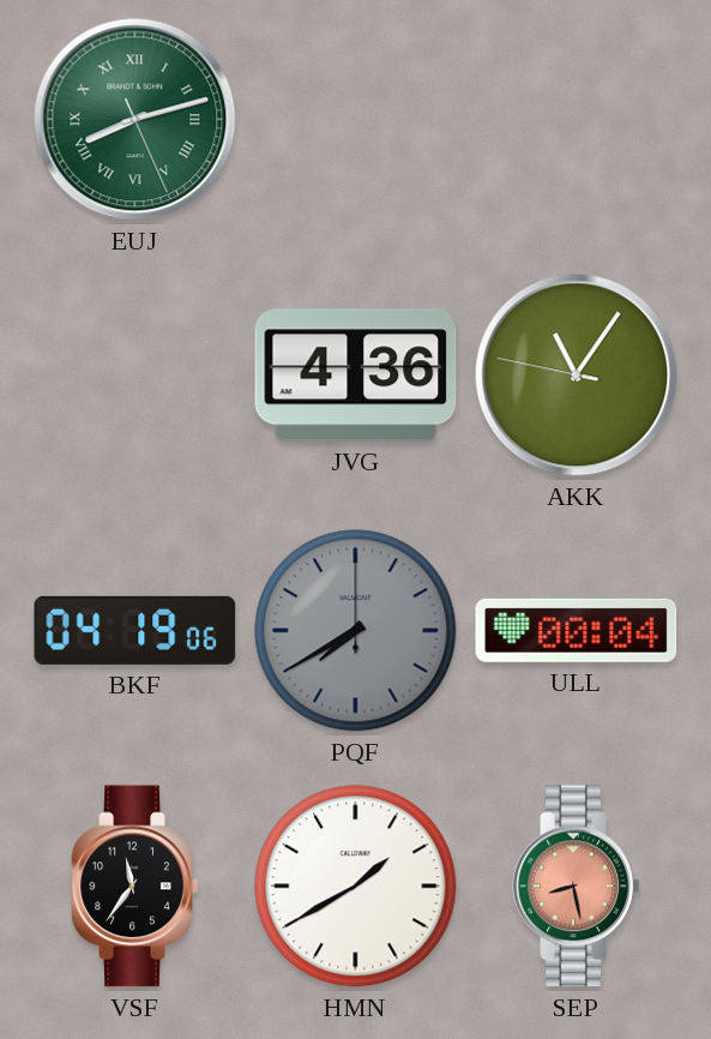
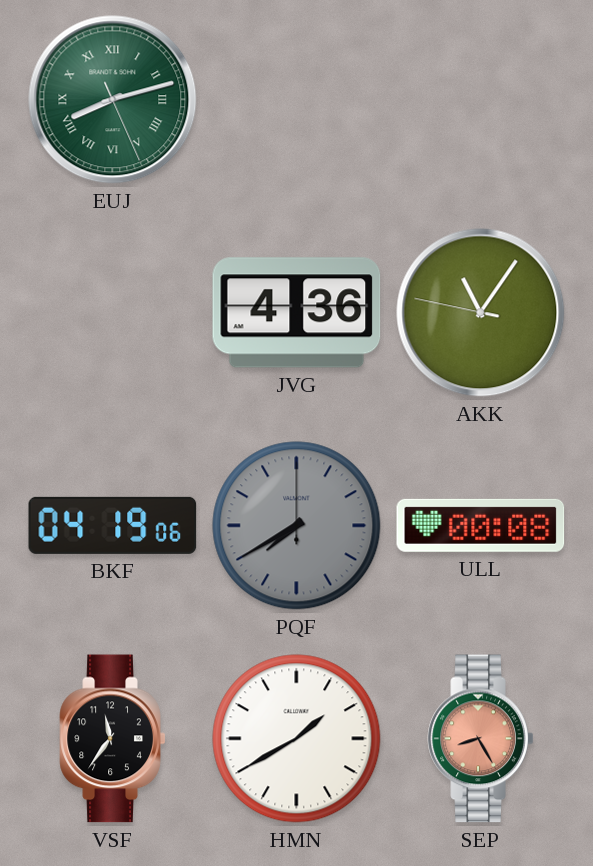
ULL: 00:04 -> 00:08
SEP: 8:28 -> 8:25
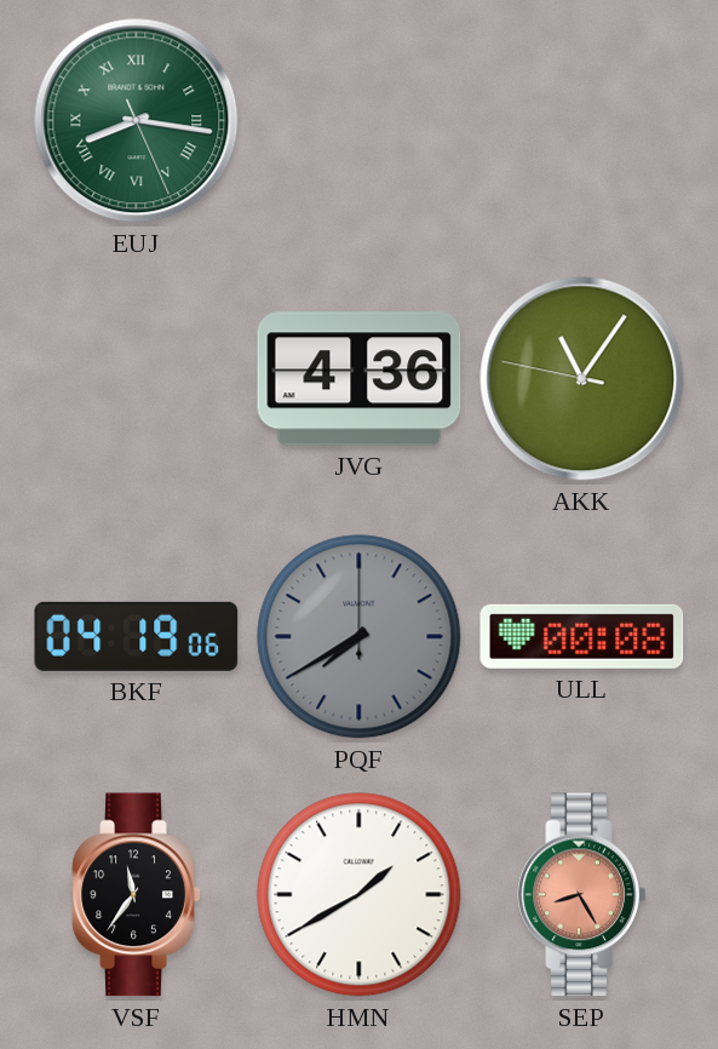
EUJ: 8:12 -> 8:16
